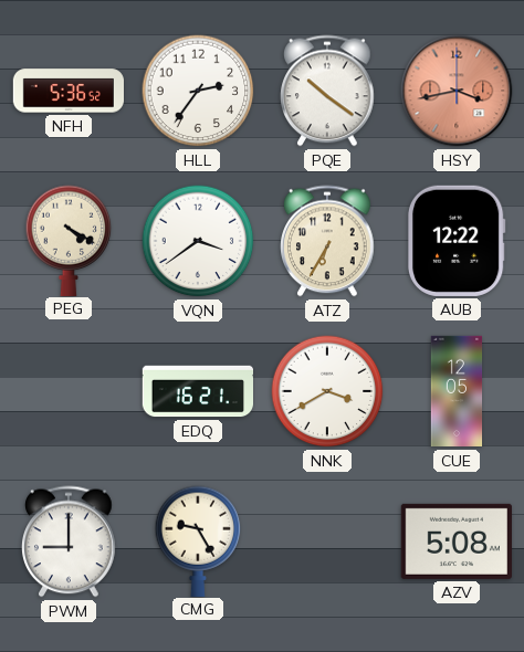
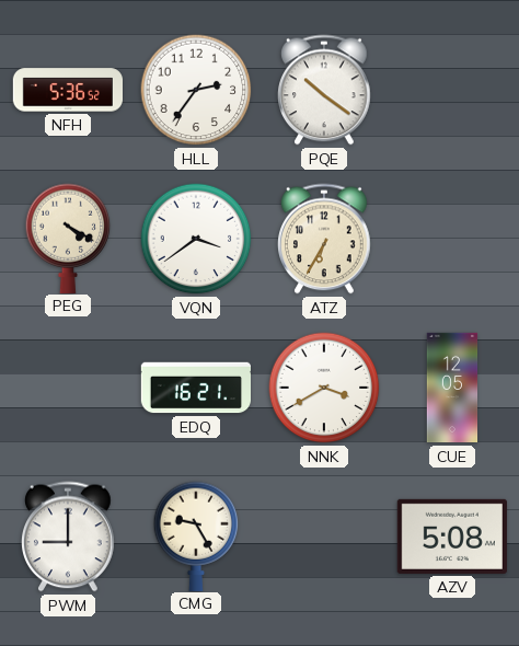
HSY: 3:43 -> none
AUB: 12:22 -> none
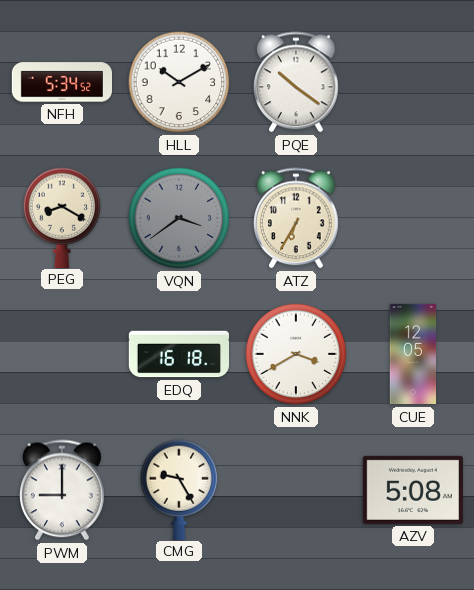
NFH: 5:36 -> 5:34
HLL: 2:36 -> 10:10
PEG: 4:20 -> 8:20
VQN dial: white -> grey
EDQ: 16:21 -> 16:18
